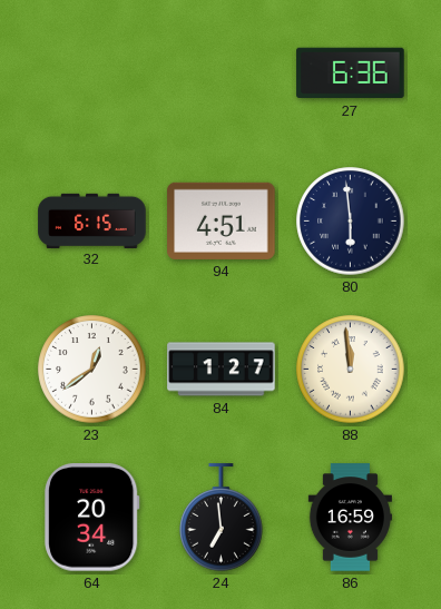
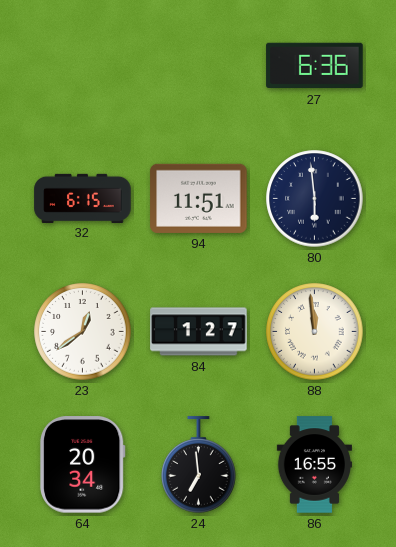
94: 4:51 -> 11:51
86: 16:59 -> 16:55
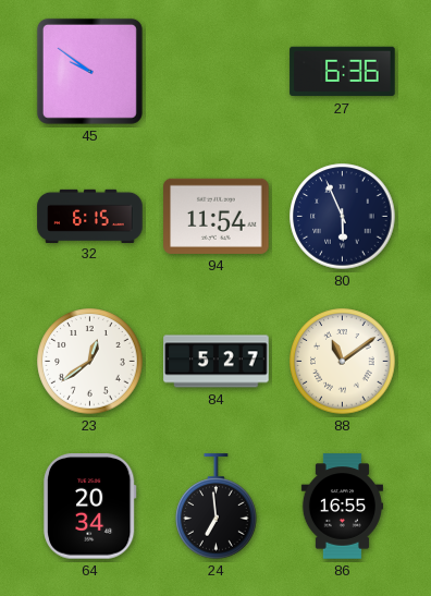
45: none -> 9:51
94: 11:51 -> 11:54
80: 5:59 -> 5:56
84: 1:27 -> 5:27
88: 11:59 -> 11:09
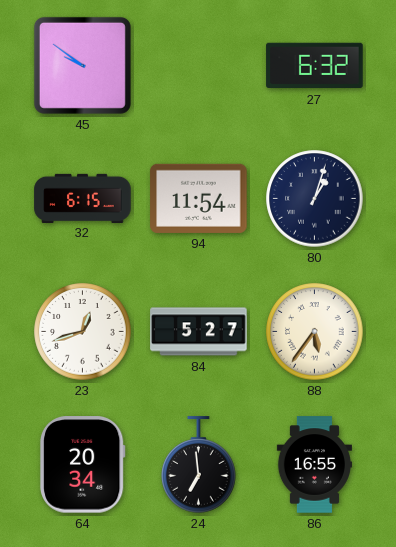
27: 6:36 -> 6:32
80: 5:56 -> 1:03
23: 12:39 -> 12:42
88: 11:09 -> 5:36
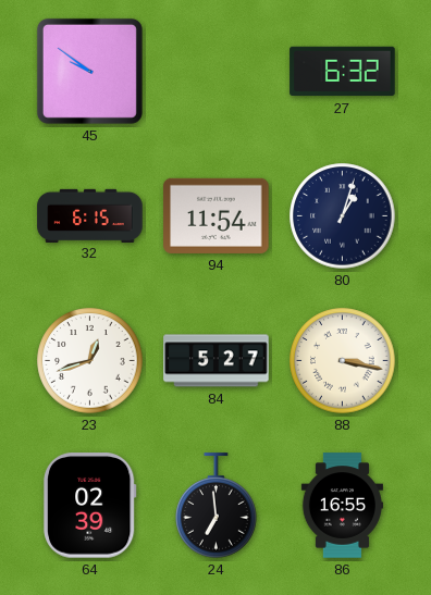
88: 5:36 -> 3:17
64: 20:34 -> 02:39
